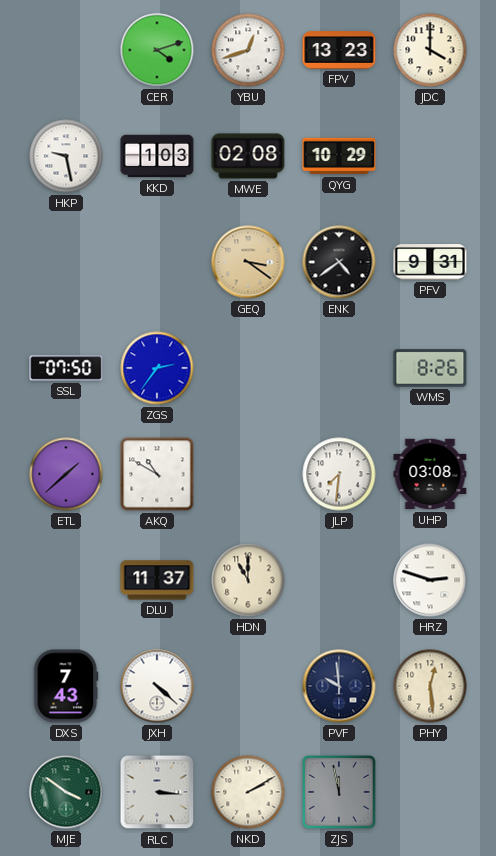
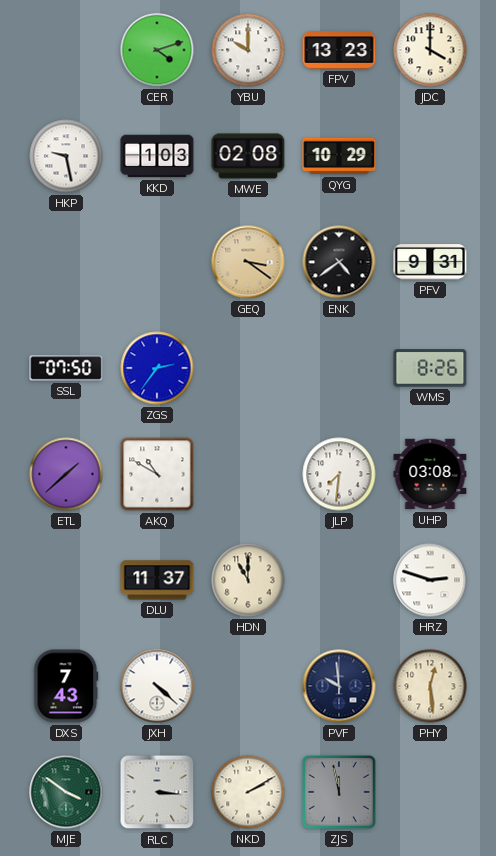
YBU: 12:42 -> 10:00
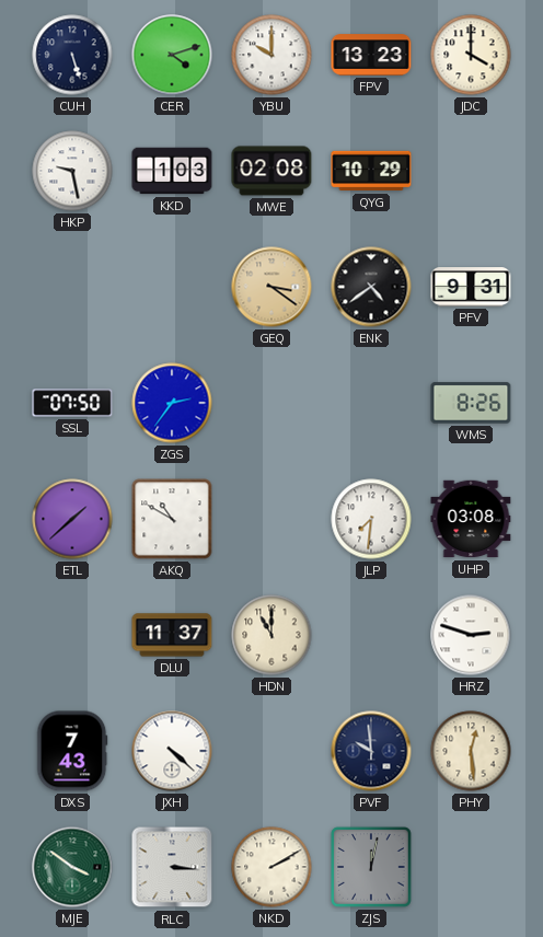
CUH: none -> 5:27
ZJS: 11:58 -> 12:02
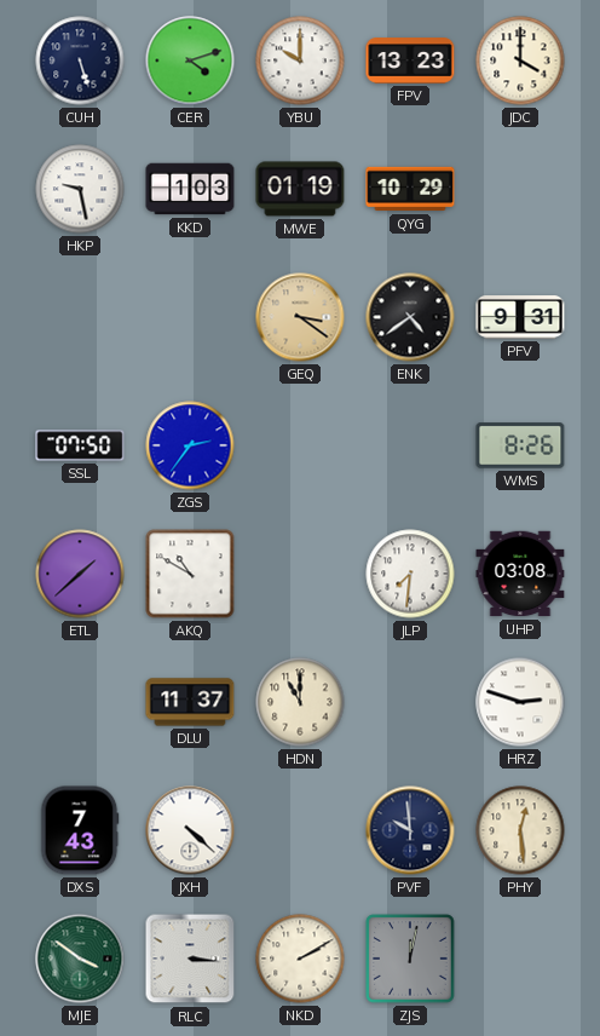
MWE: 02:08 -> 01:19
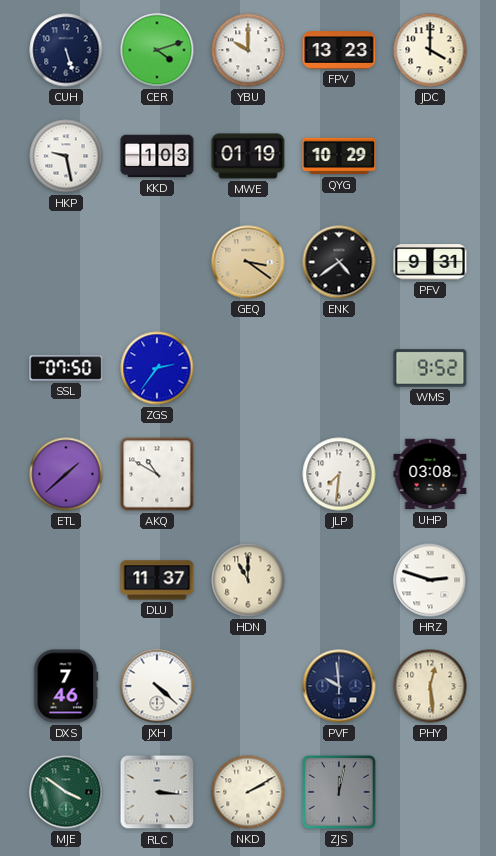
WMS: 8:26 -> 9:52
DXS: 7:43 -> 7:46
